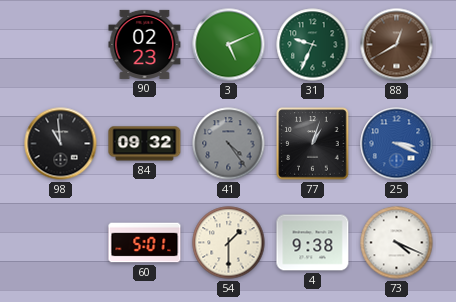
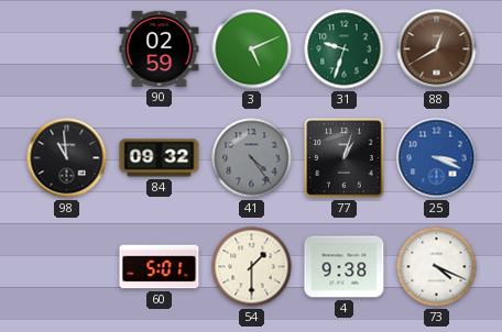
90: 02:23 -> 02:59
31: 9:34 -> 9:33
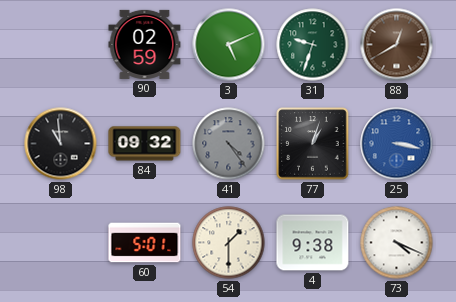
25: 3:19 -> 3:17
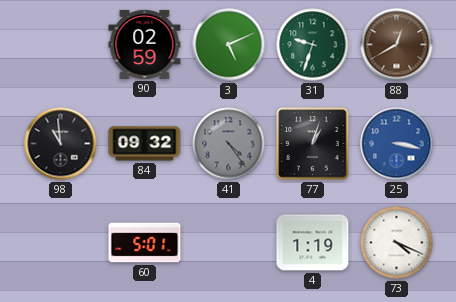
54: 1:30 -> none
4: 9:38 -> 1:19
